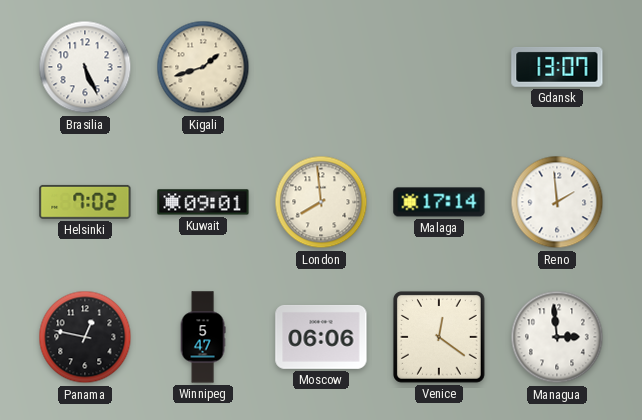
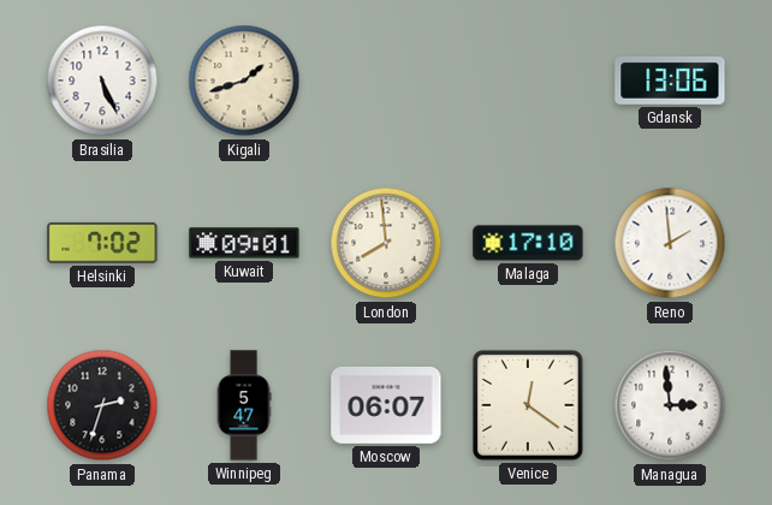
Gdansk: 13:07 -> 13:06
Malaga: 17:14 -> 17:10
Panama: 12:47 -> 2:33
Moscow: 06:06 -> 06:07
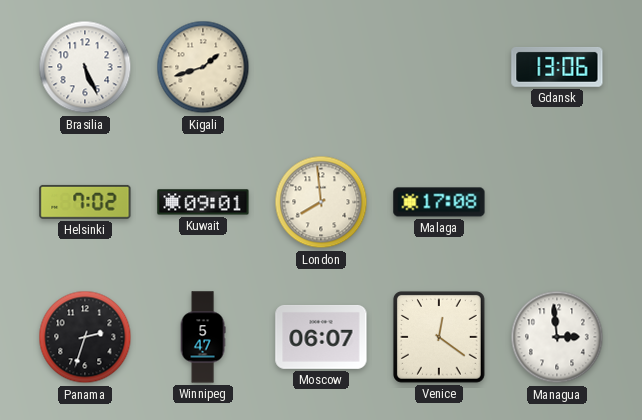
Malaga: 17:10 -> 17:08
Reno: 1:59 -> none
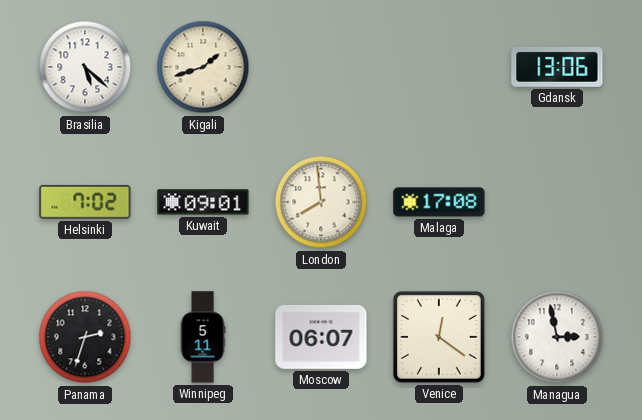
Brasilia: 5:26 -> 5:22
Winnipeg: 5:47 -> 5:11
Managua: 2:59 -> 2:58
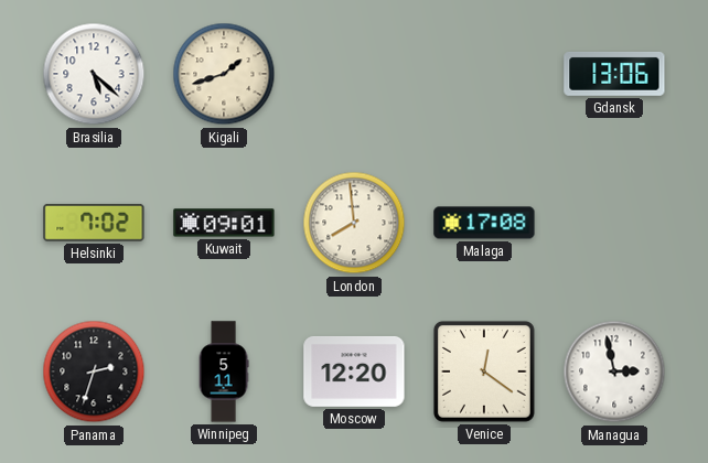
Moscow: 06:07 -> 12:20
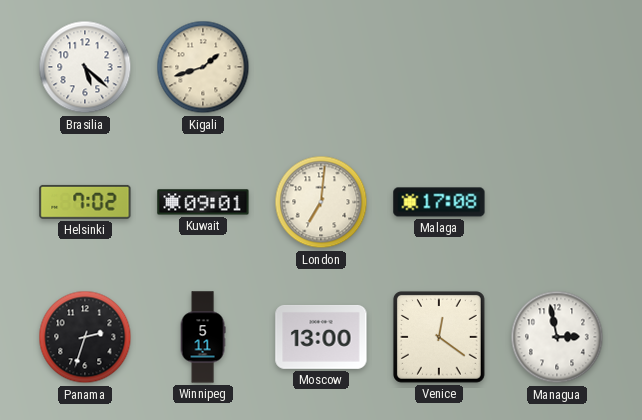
Gdansk: 13:06 -> none
London: 7:59 -> 7:01
Moscow: 12:20 -> 13:00
